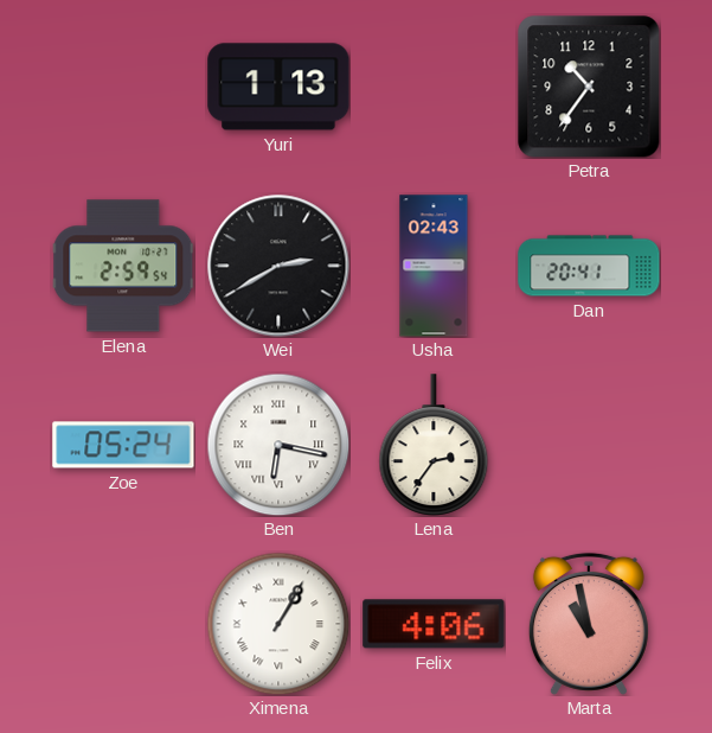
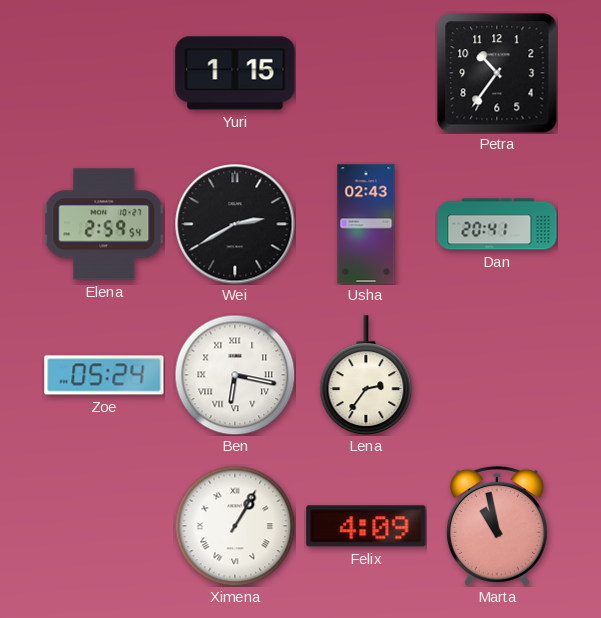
Yuri: 1:13 -> 1:15
Felix: 4:06 -> 4:09
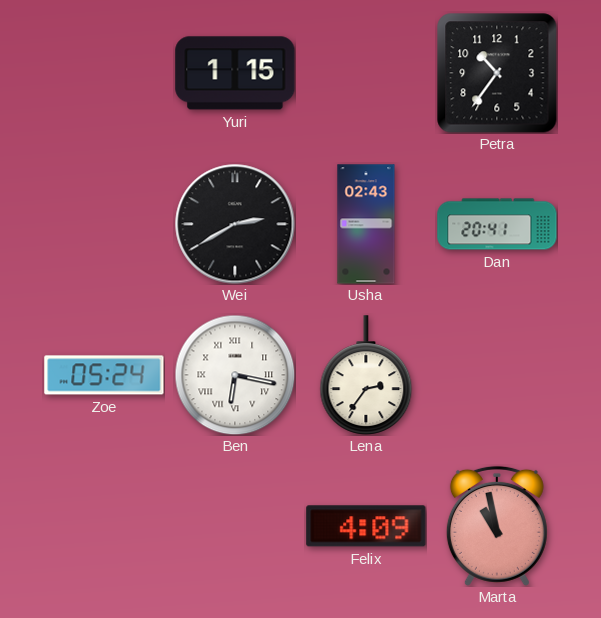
Elena: 2:59 -> none
Ximena: 1:05 -> none
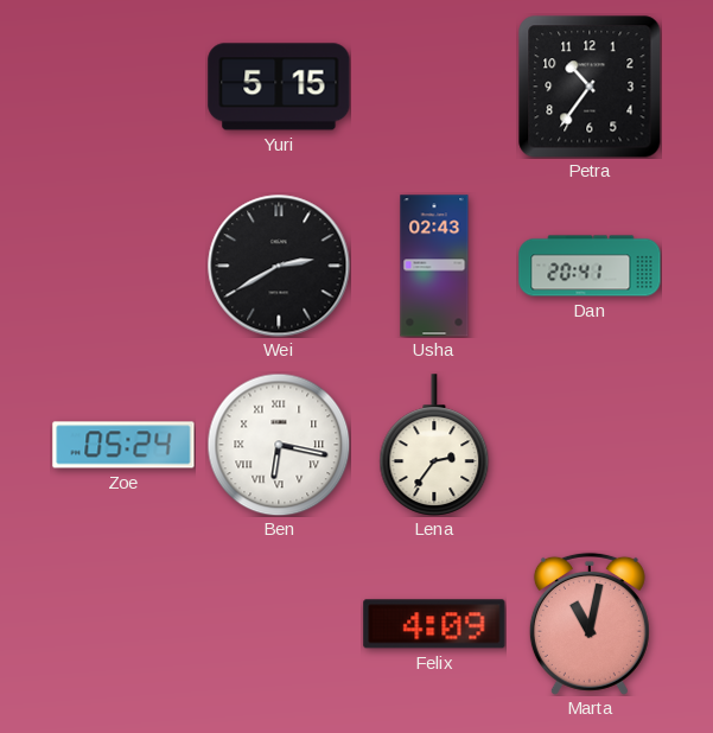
Yuri: 1:15 -> 5:15
Marta: 10:58 -> 11:02
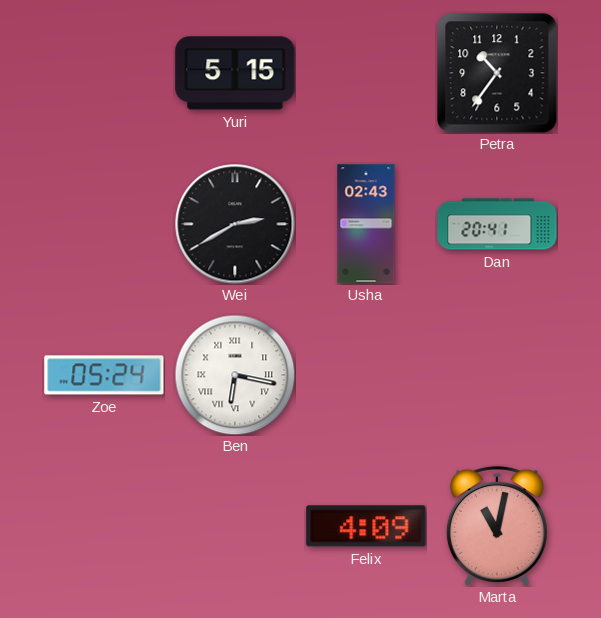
Lena: 2:36 -> none
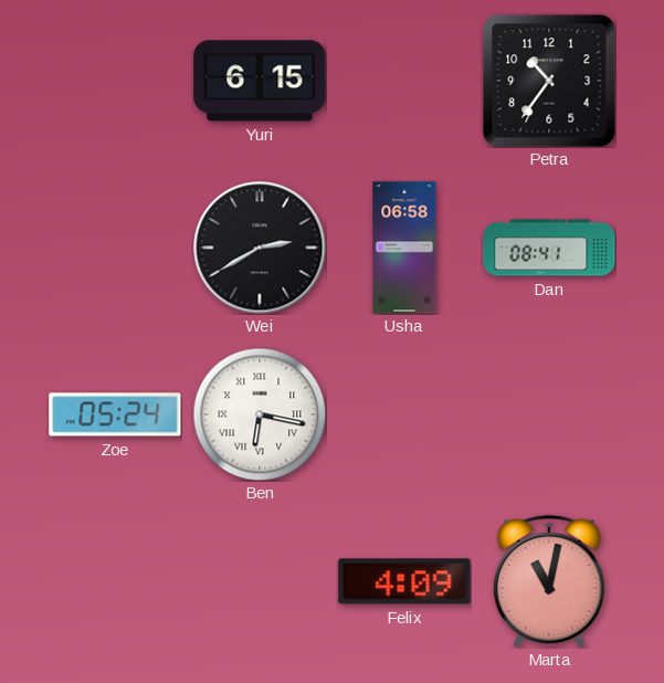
Yuri: 5:15 -> 6:15
Usha: 02:43 -> 06:58
Dan: 20:41 -> 08:41
